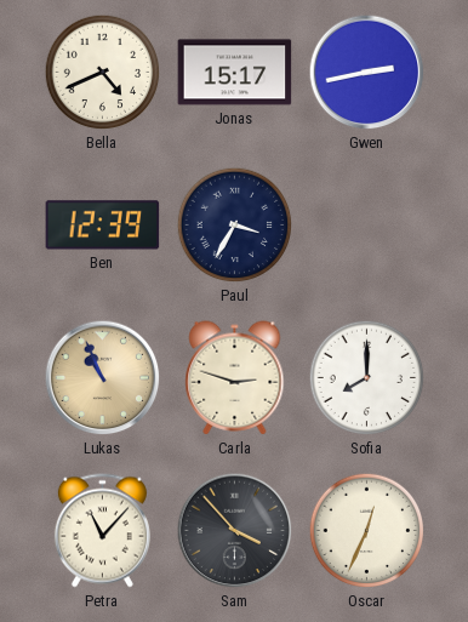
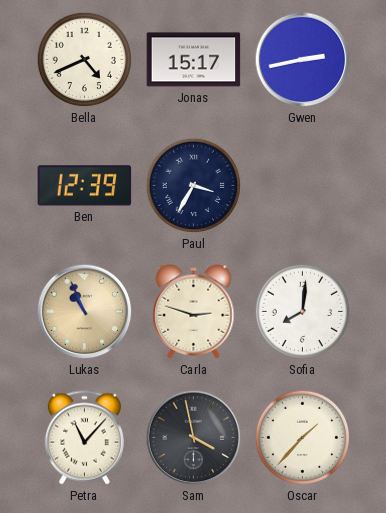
Sofia: 8:00 -> 8:01
Sam: 3:53 -> 3:58
Oscar: 12:34 -> 1:37
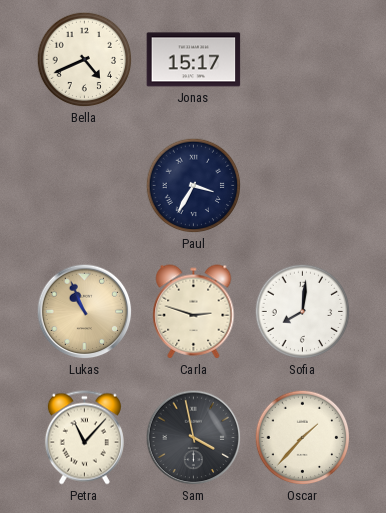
Gwen: 2:43 -> none
Ben: 12:39 -> none
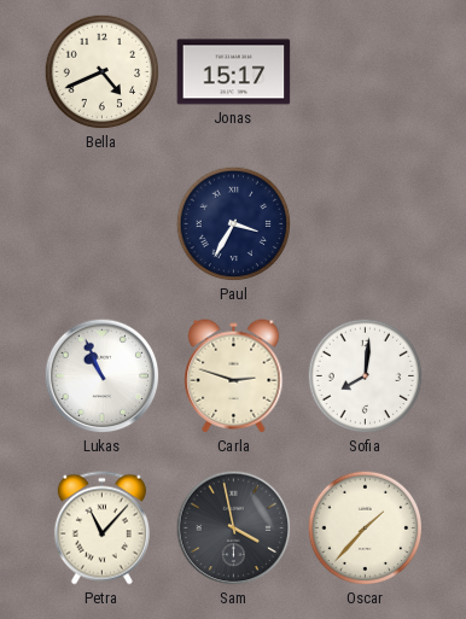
Lukas dial: champagne -> white
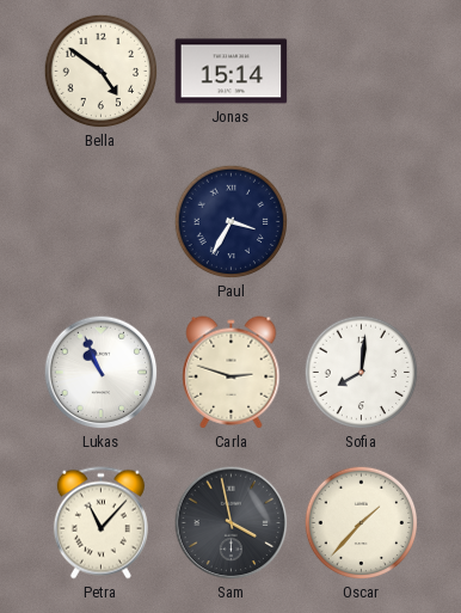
Bella: 4:41 -> 4:51
Jonas: 15:17 -> 15:14
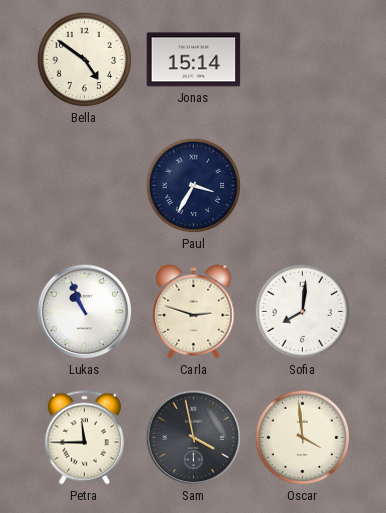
Petra: 11:07 -> 11:45
Oscar: 1:37 -> 3:59
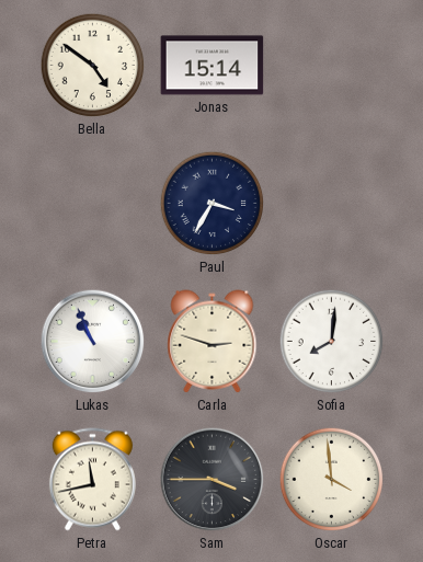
Petra: 11:45 -> 11:43
Sam: 3:58 -> 3:45
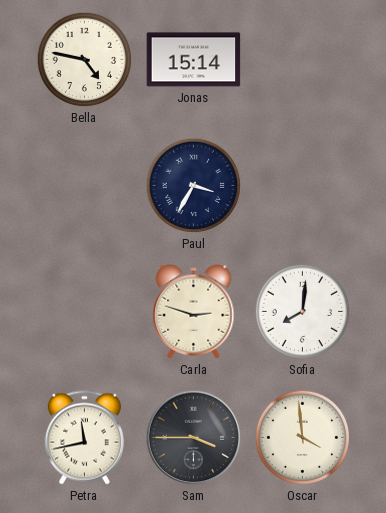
Bella: 4:51 -> 4:47
Lukas: 10:56 -> none
